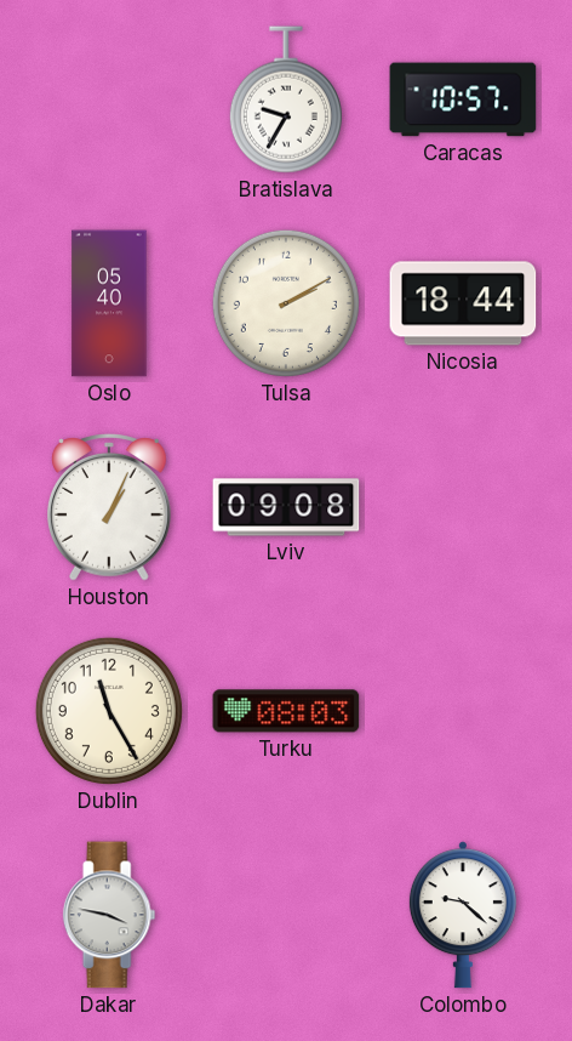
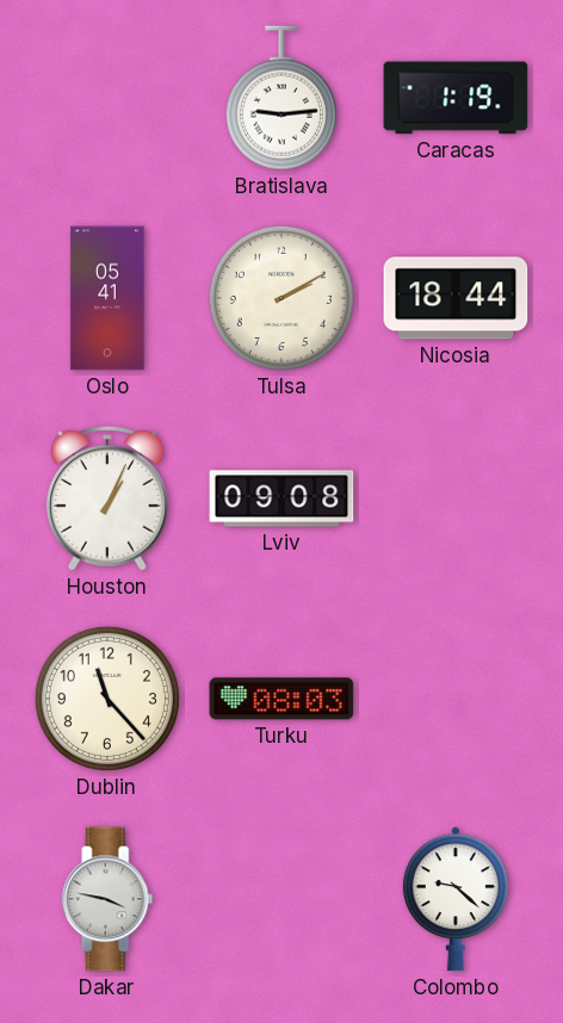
Bratislava: 9:35 -> 9:14
Caracas: 10:57 -> 1:19
Oslo: 05:40 -> 05:41
Dublin: 11:25 -> 11:23
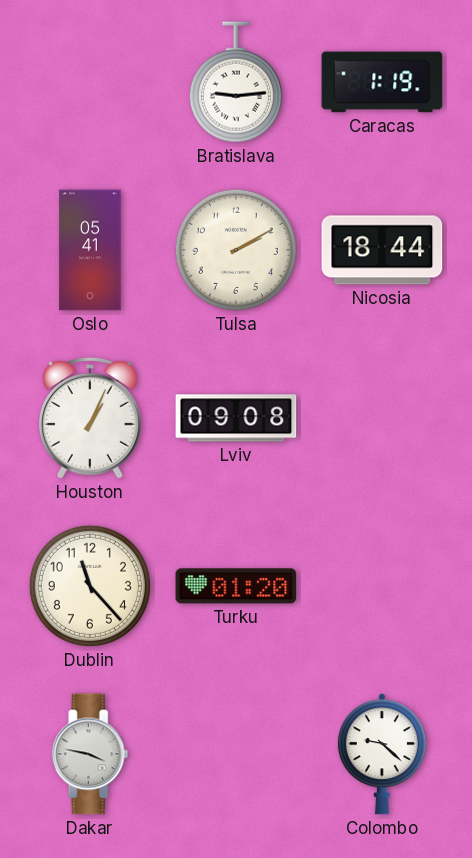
Turku: 08:03 -> 01:20
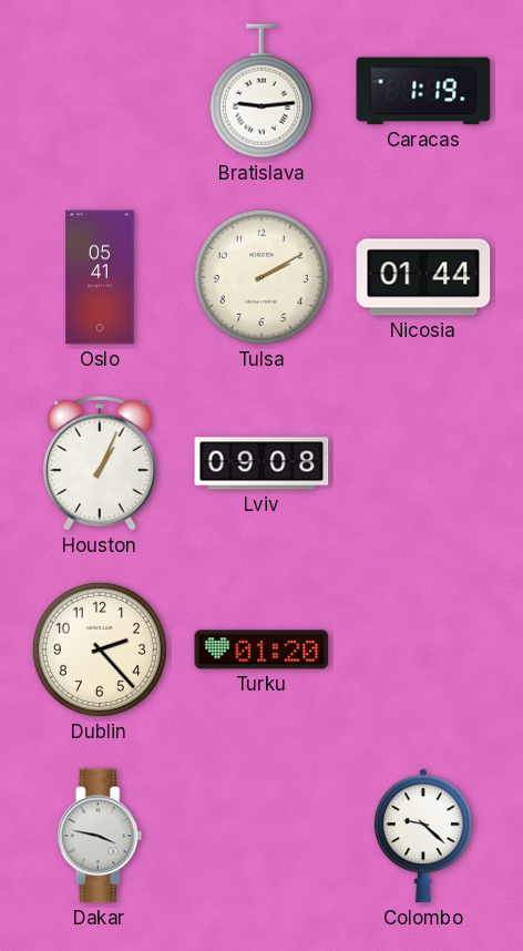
Nicosia: 18:44 -> 01:44
Dublin: 11:23 -> 2:23
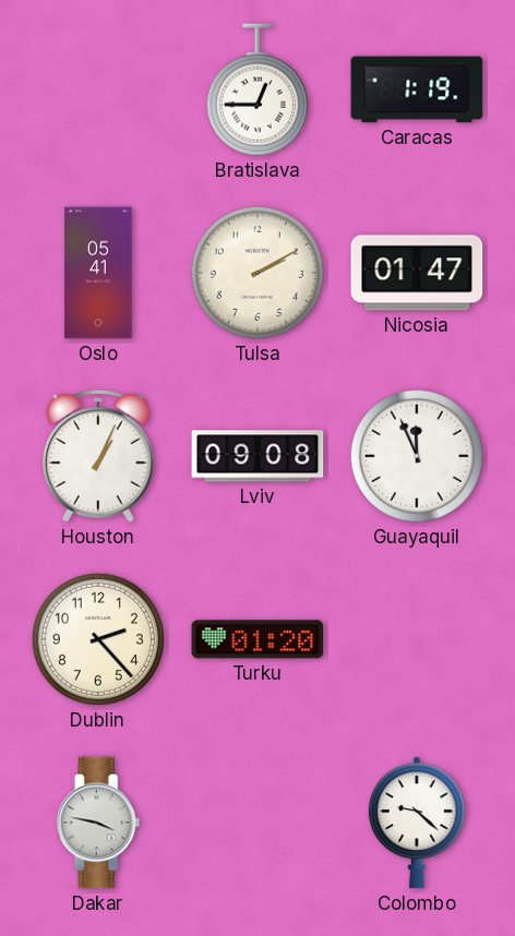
Bratislava: 9:14 -> 12:45
Nicosia: 01:44 -> 01:47
Guayaquil: none -> 11:56
